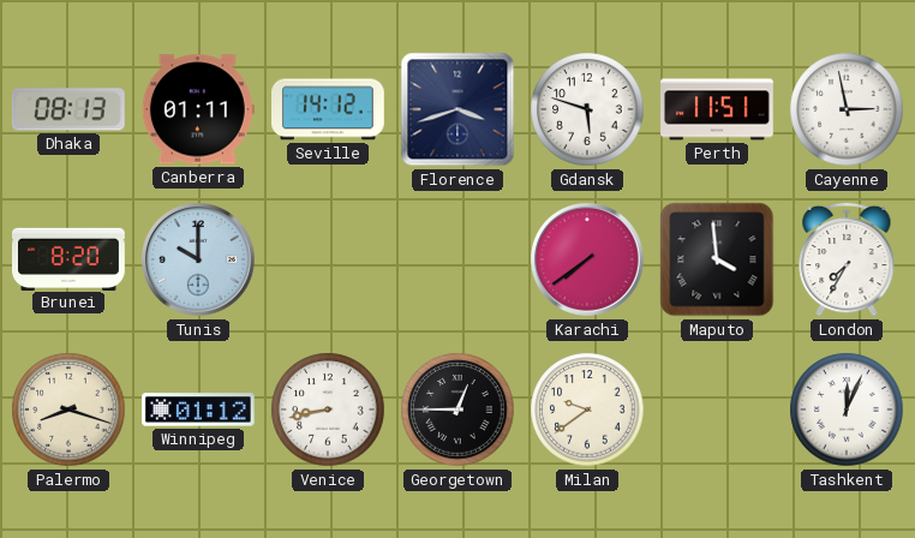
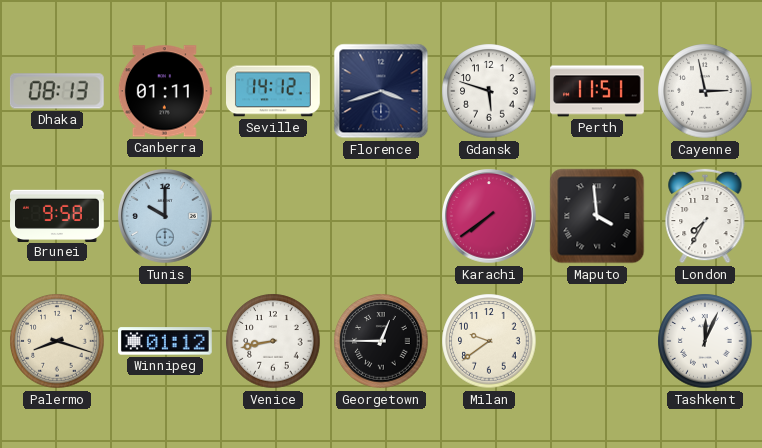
Brunei: 8:20 -> 9:58
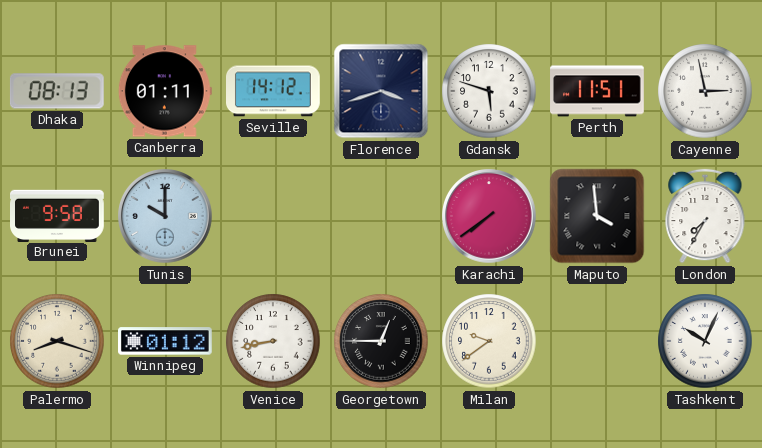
Tashkent: 12:04 -> 10:04
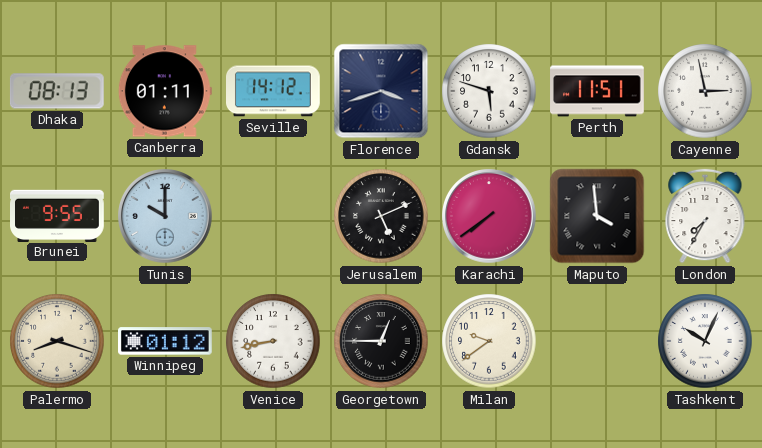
Brunei: 9:58 -> 9:55
Jerusalem: none -> 5:11
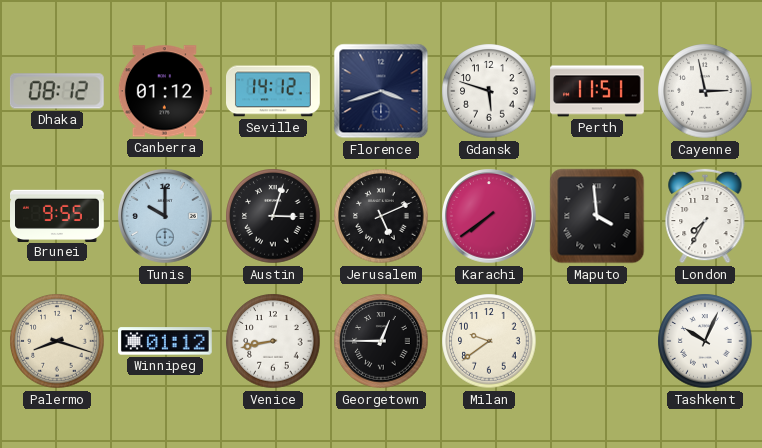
Dhaka: 08:13 -> 08:12
Canberra: 01:11 -> 01:12
Austin: none -> 3:03
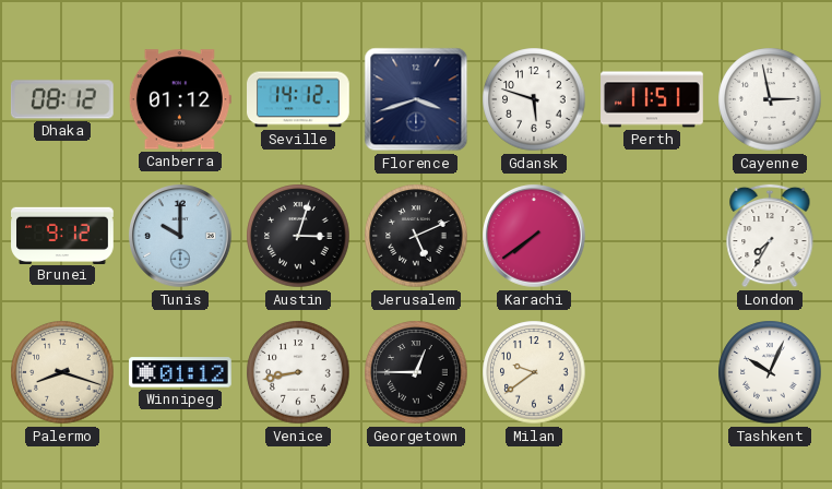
Brunei: 9:55 -> 9:12
Maputo: 3:59 -> none
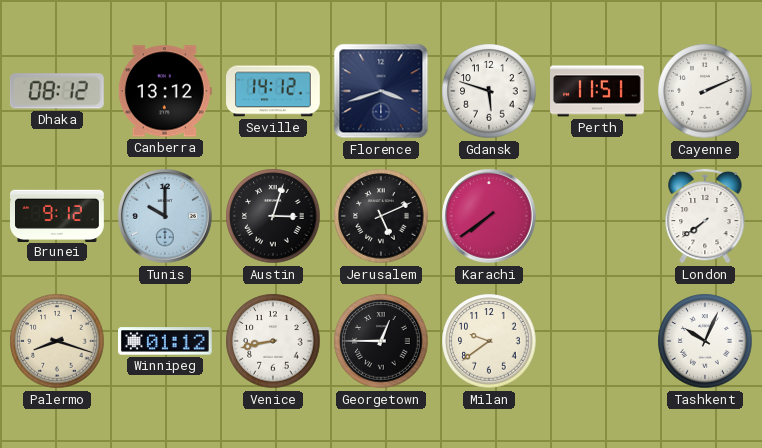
Canberra: 01:12 -> 13:12
Cayenne: 2:58 -> 2:11
London: 7:35 -> 7:39
